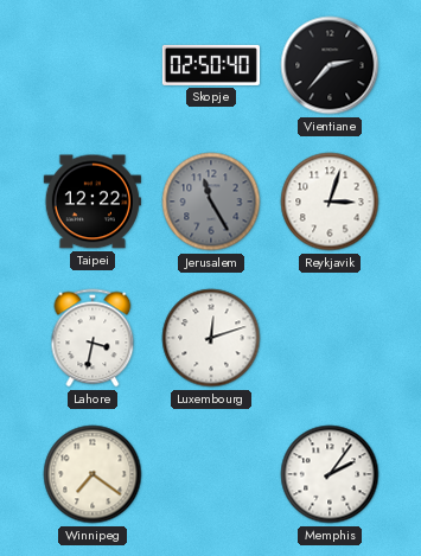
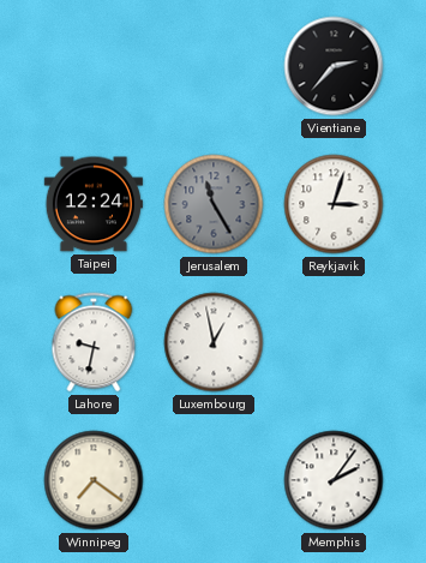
Skopje: 02:50 -> none
Taipei: 12:22 -> 12:24
Lahore: 3:32 -> 9:32
Luxembourg: 12:12 -> 12:58
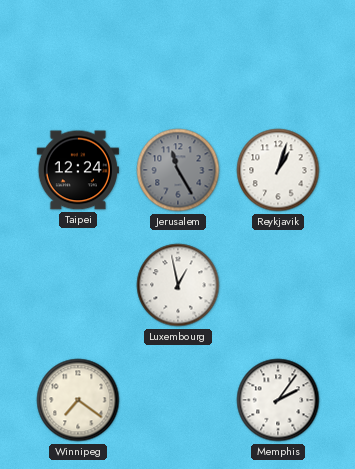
Vientiane: 2:37 -> none
Reykjavik: 3:03 -> 1:03
Lahore: 9:32 -> none
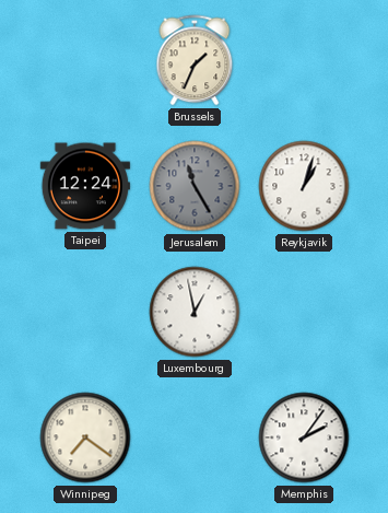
Brussels: none -> 1:34
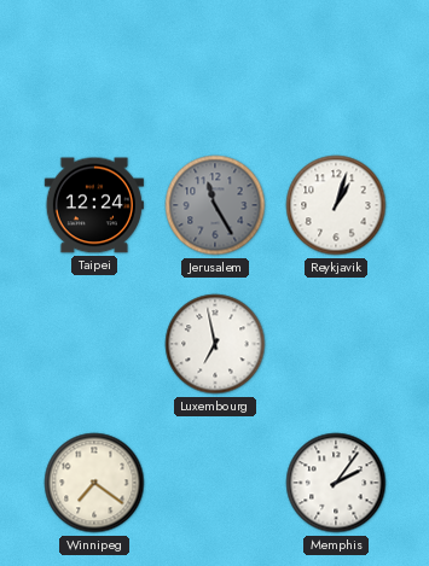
Brussels: 1:34 -> none
Luxembourg: 12:58 -> 6:58
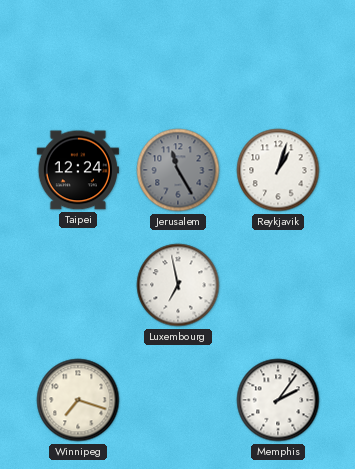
Winnipeg: 7:21 -> 7:18
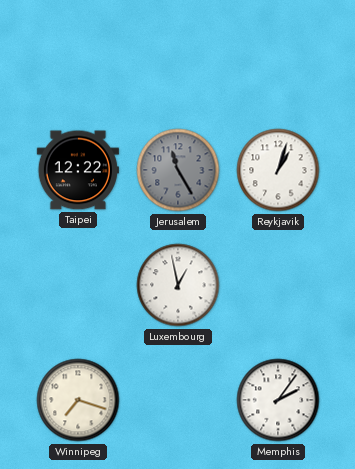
Taipei: 12:24 -> 12:22
Luxembourg: 6:58 -> 12:58
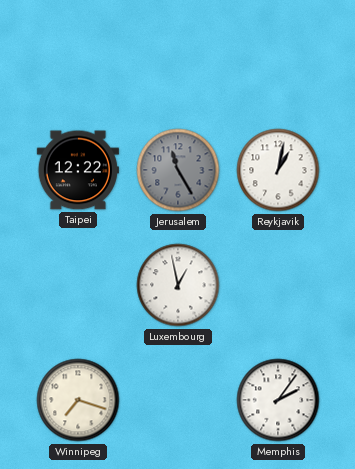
Reykjavik: 1:03 -> 1:02
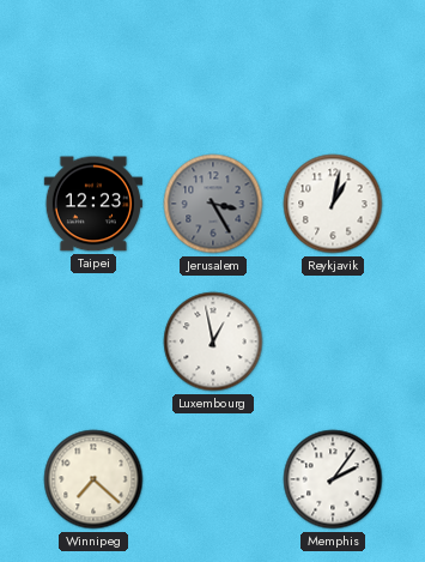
Taipei: 12:22 -> 12:23
Jerusalem: 11:25 -> 3:25
Winnipeg: 7:18 -> 7:22
